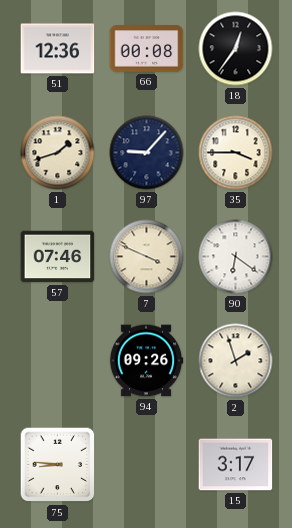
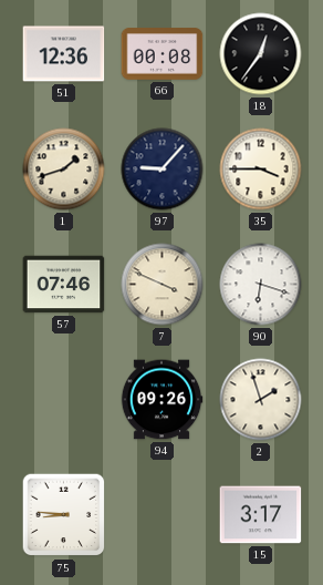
90: 6:21 -> 6:18
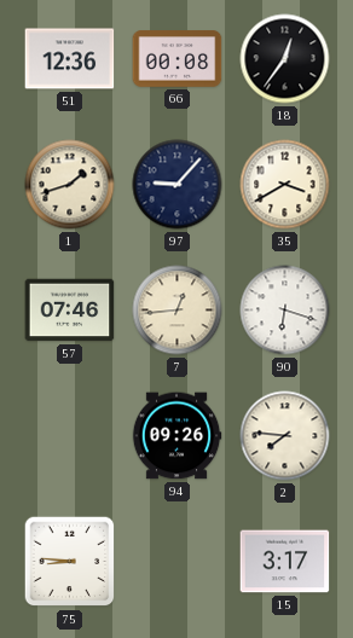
35: 3:45 -> 3:40
7: 3:49 -> 12:44
2: 1:57 -> 7:46
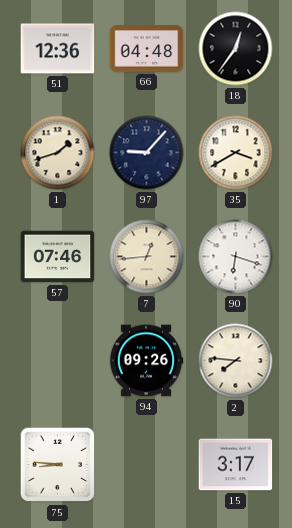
66: 00:08 -> 04:48
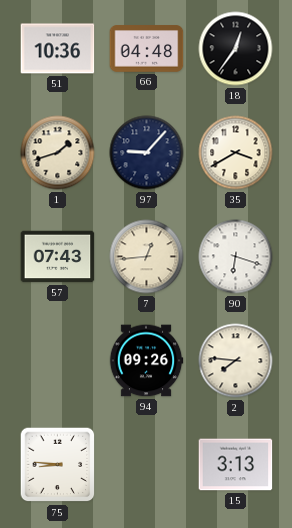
51: 12:36 -> 10:36
57: 07:46 -> 07:43
15: 3:17 -> 3:13
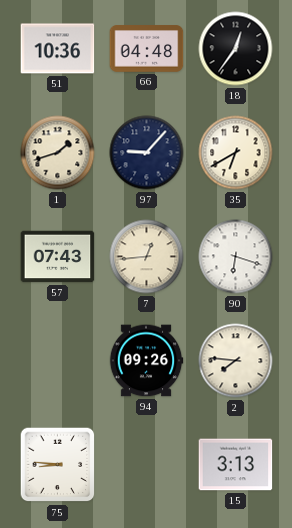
35: 3:40 -> 6:40
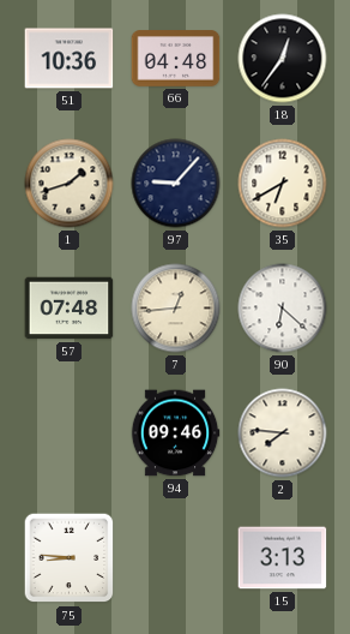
57: 07:43 -> 07:48
90: 6:18 -> 6:22
94: 09:26 -> 09:46
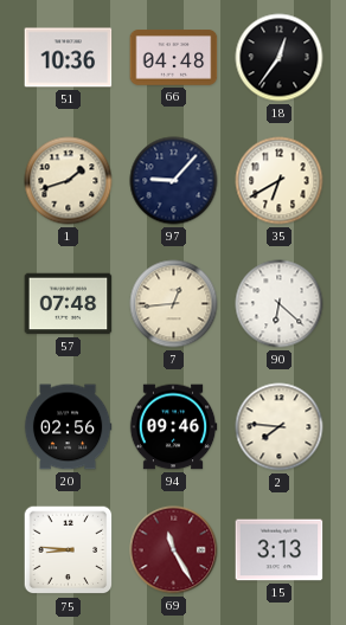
20: none -> 02:56
69: none -> 11:25
